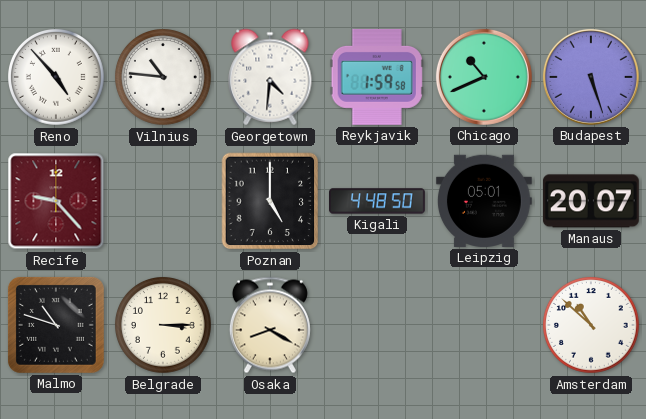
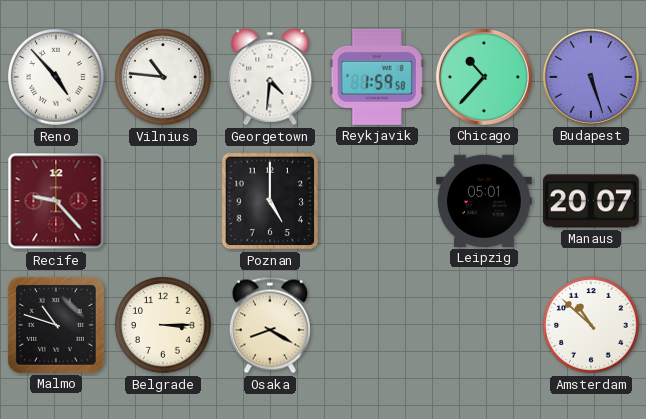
Chicago: 10:41 -> 10:37
Kigali: 4:48 -> none
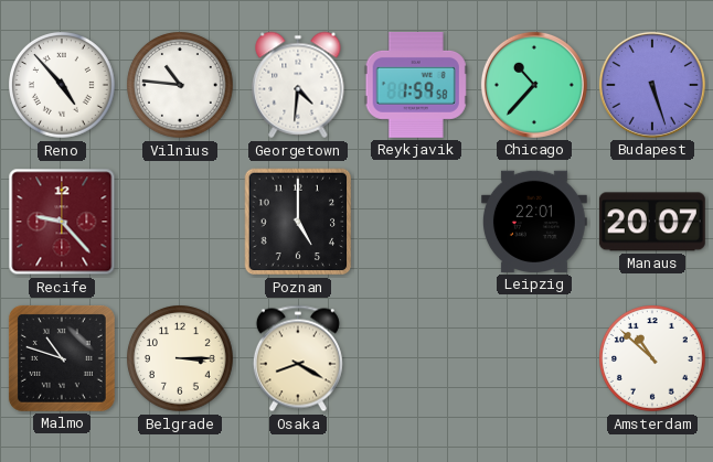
Leipzig: 05:01 -> 22:01
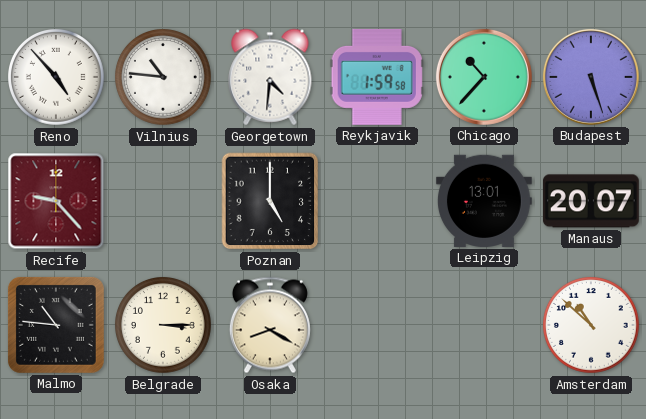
Leipzig: 22:01 -> 13:01
Malmo: 10:48 -> 10:46
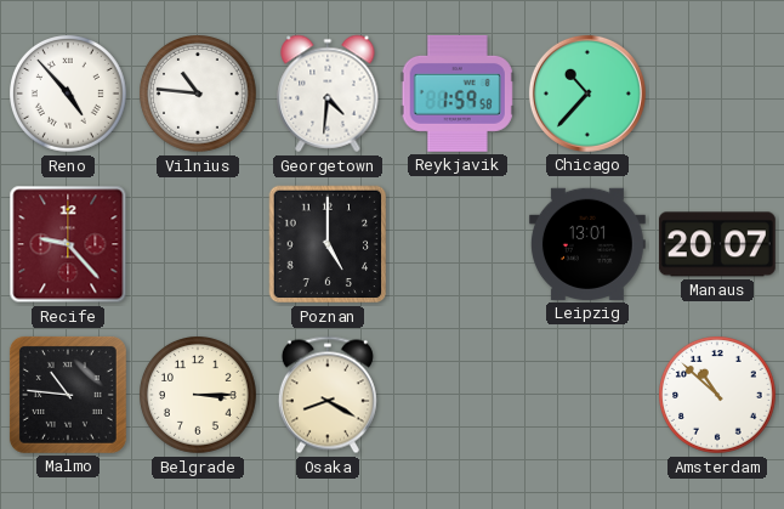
Budapest: 5:27 -> none
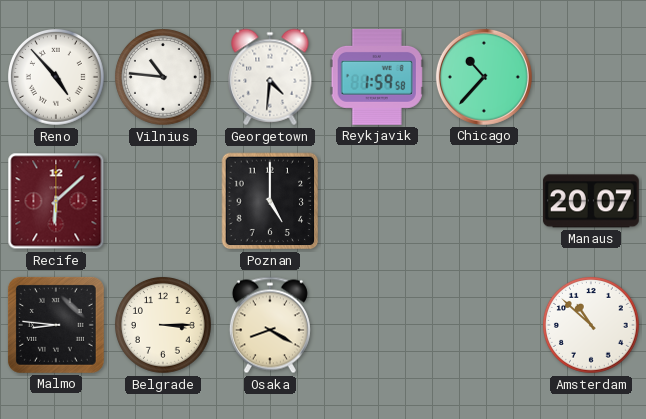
Recife: 9:23 -> 6:08
Leipzig: 13:01 -> none
Malmo: 10:46 -> 8:46
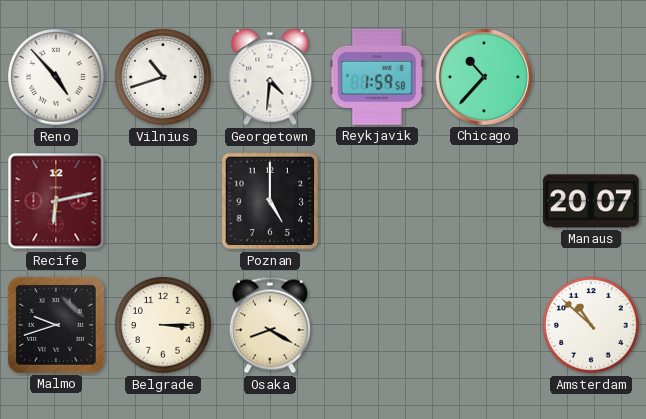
Vilnius: 10:46 -> 10:42
Recife: 6:08 -> 6:13
Malmo: 8:46 -> 9:42
